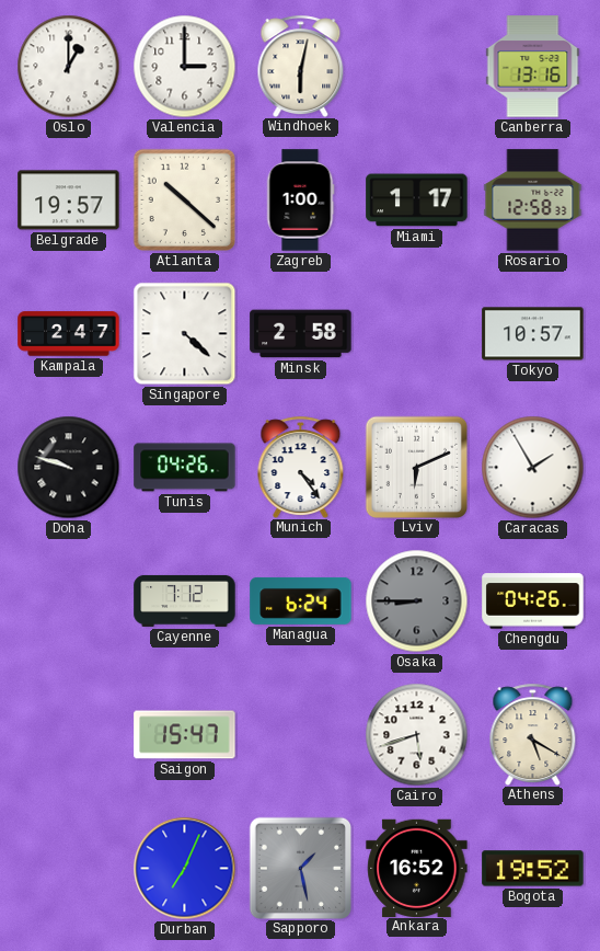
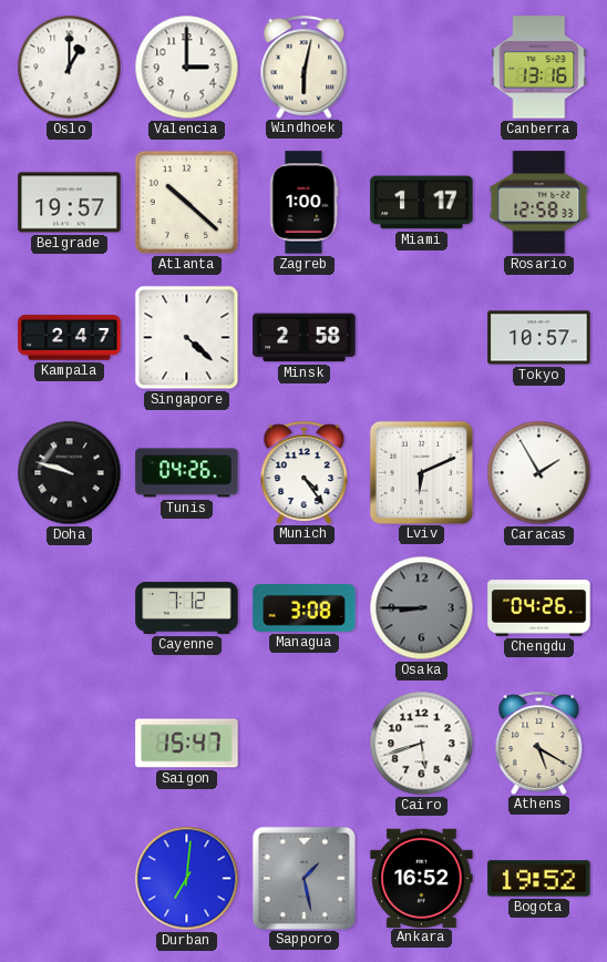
Managua: 6:24 -> 3:08
Durban: 7:04 -> 7:01
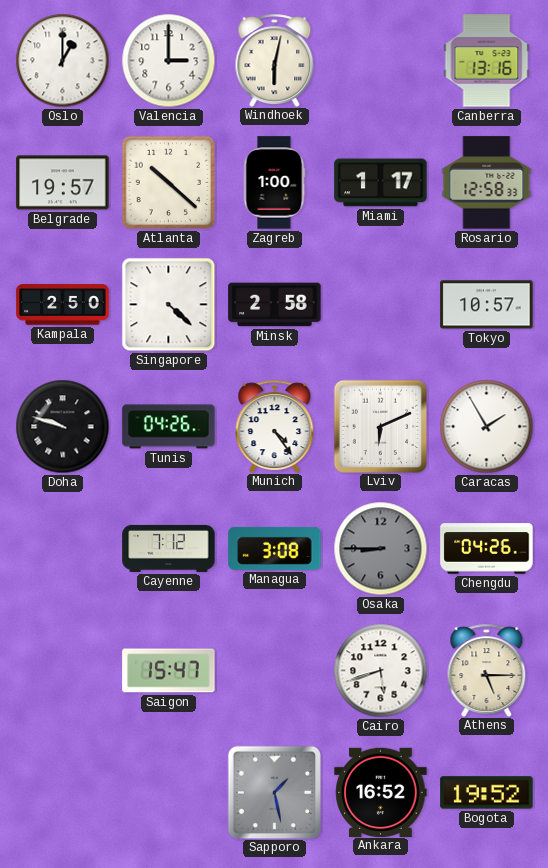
Kampala: 2:47 -> 2:50
Athens: 5:20 -> 5:15
Durban: 7:01 -> none
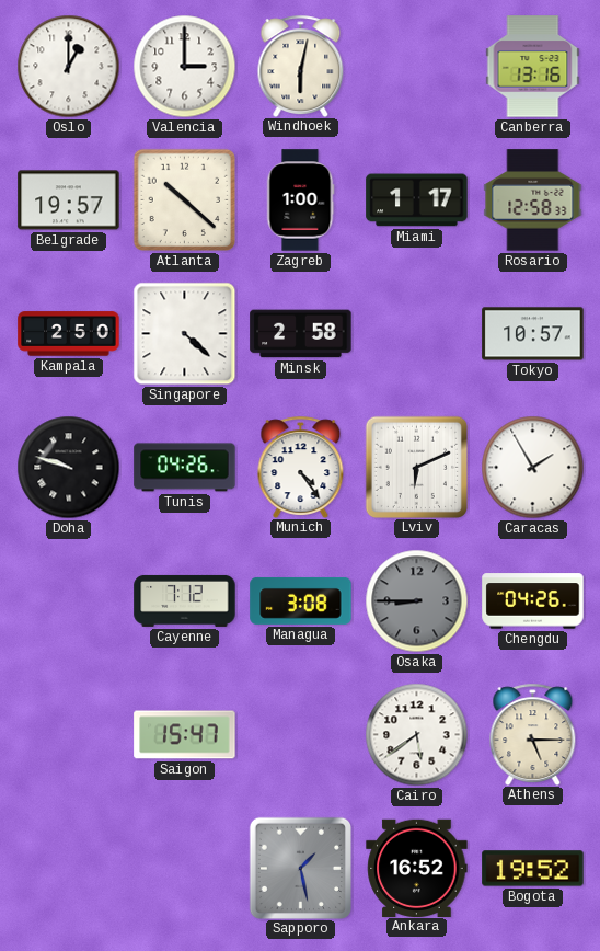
Cairo: 5:42 -> 5:39
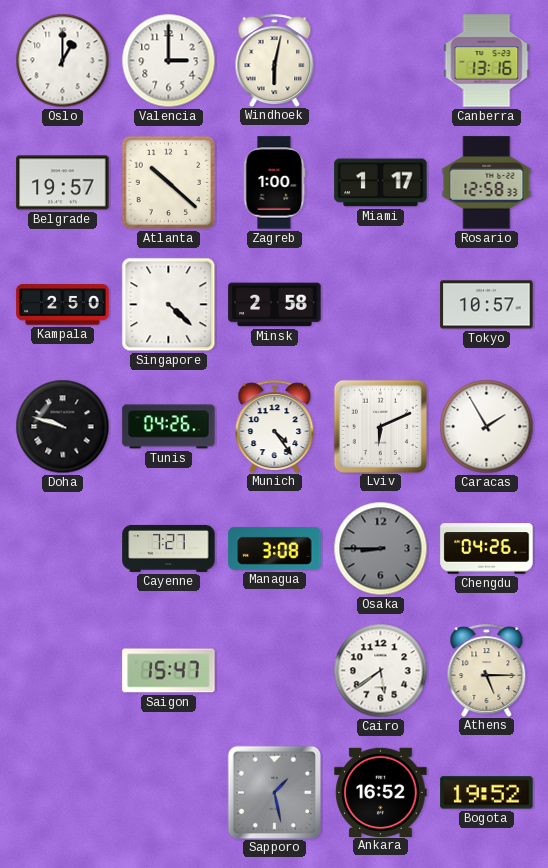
Cayenne: 7:12 -> 7:27
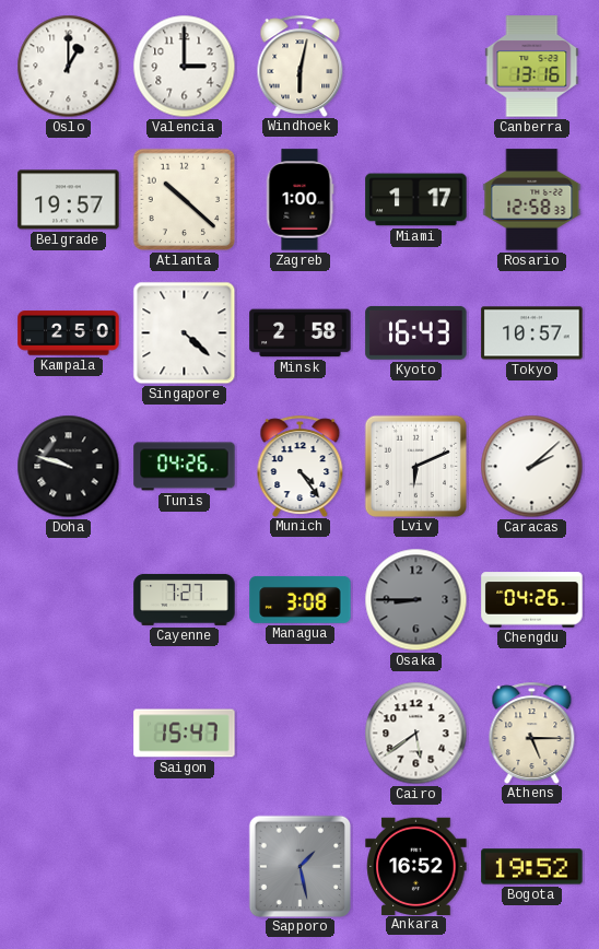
Kyoto: none -> 16:43
Caracas: 1:55 -> 2:08
